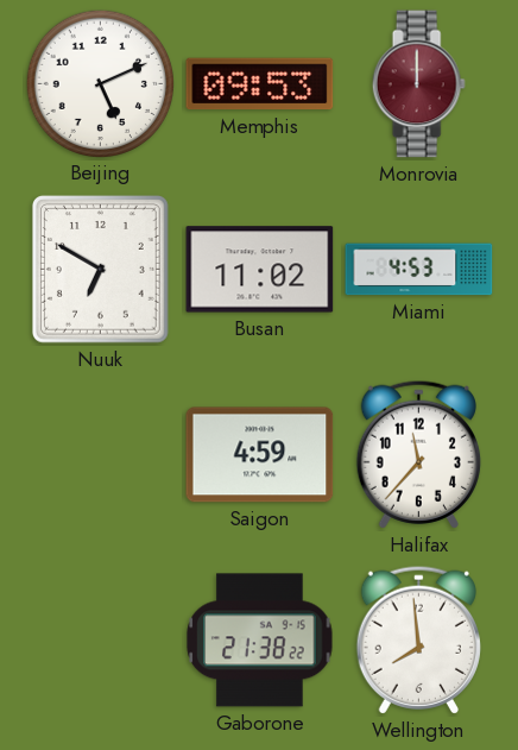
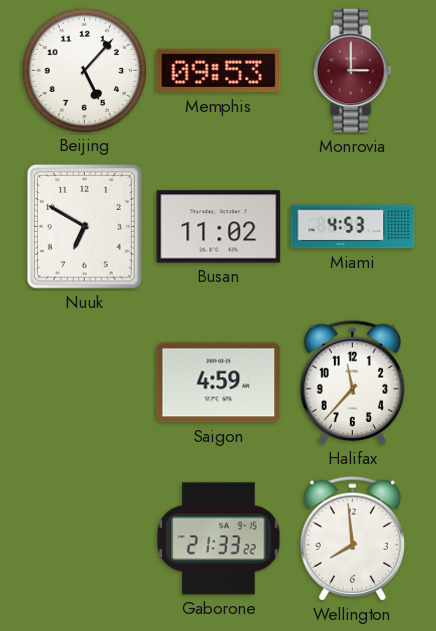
Beijing: 5:11 -> 5:07
Monrovia: 12:00 -> 3:00
Gaborone: 21:38 -> 21:33
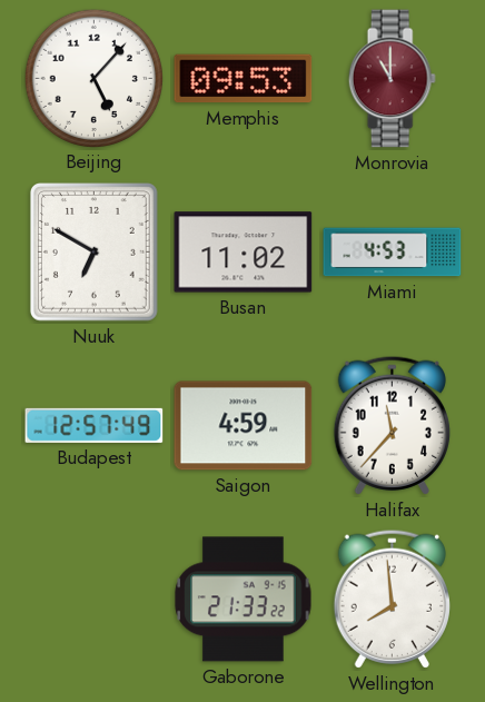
Monrovia: 3:00 -> 11:00
Budapest: none -> 12:57
